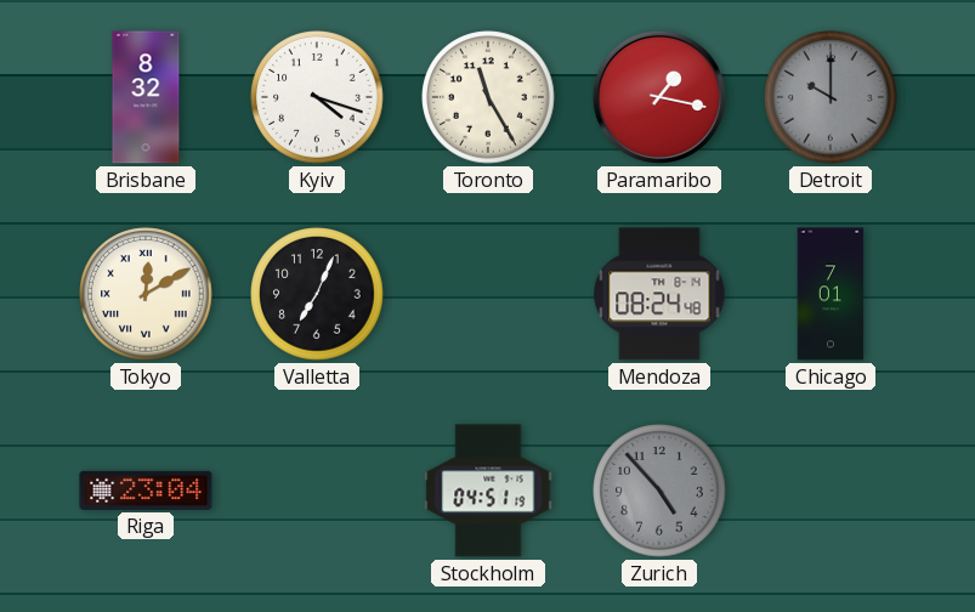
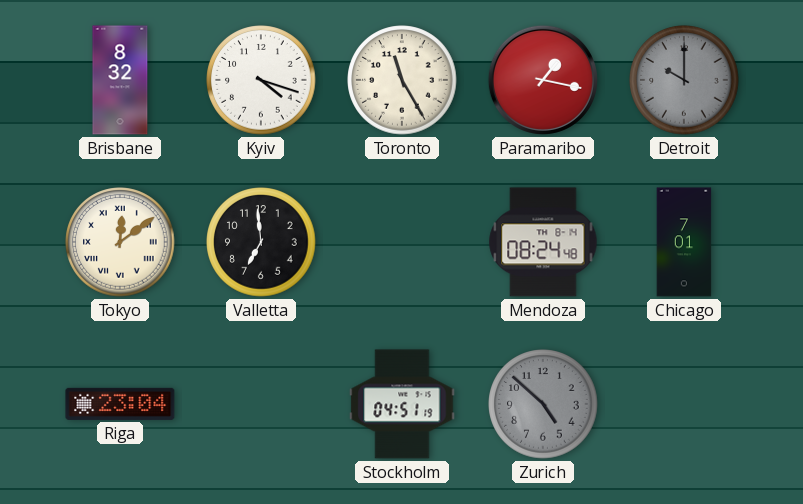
Tokyo: 12:10 -> 12:09
Valletta: 7:04 -> 6:59
Zurich: 4:53 -> 4:52
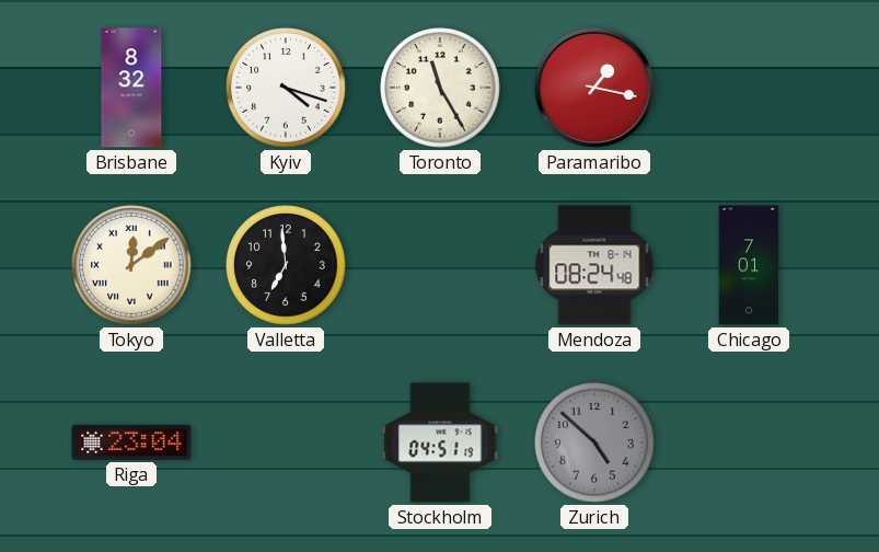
Detroit: 10:00 -> none
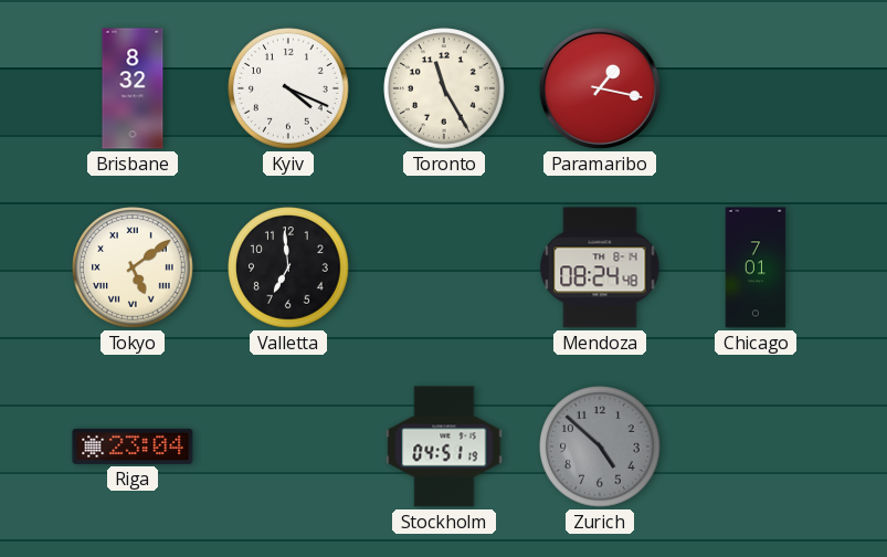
Kyiv: 4:18 -> 4:19
Tokyo: 12:09 -> 5:09
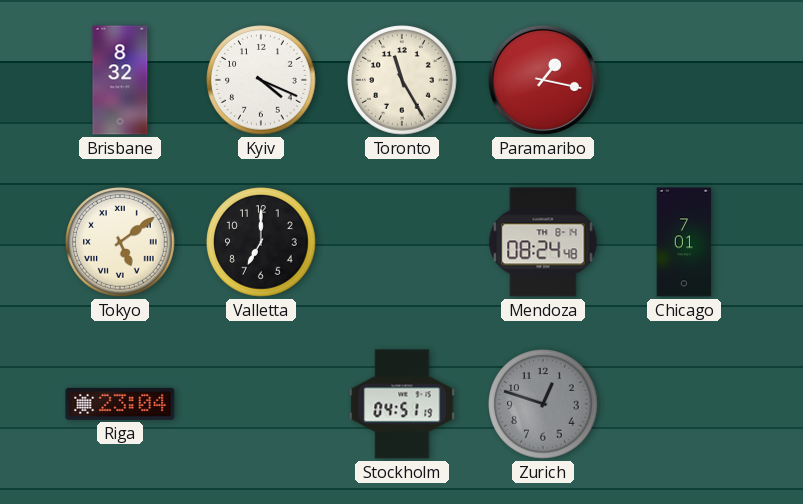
Valletta: 6:59 -> 7:00
Zurich: 4:52 -> 12:48
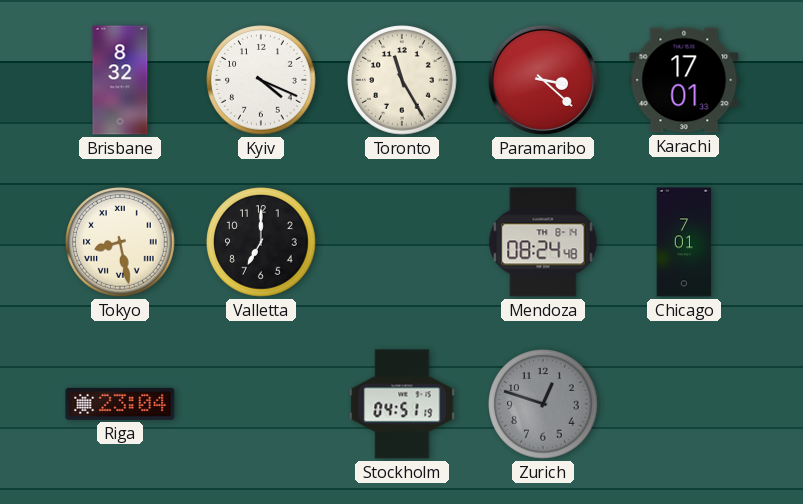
Paramaribo: 1:17 -> 3:22
Karachi: none -> 17:01
Tokyo: 5:09 -> 8:28
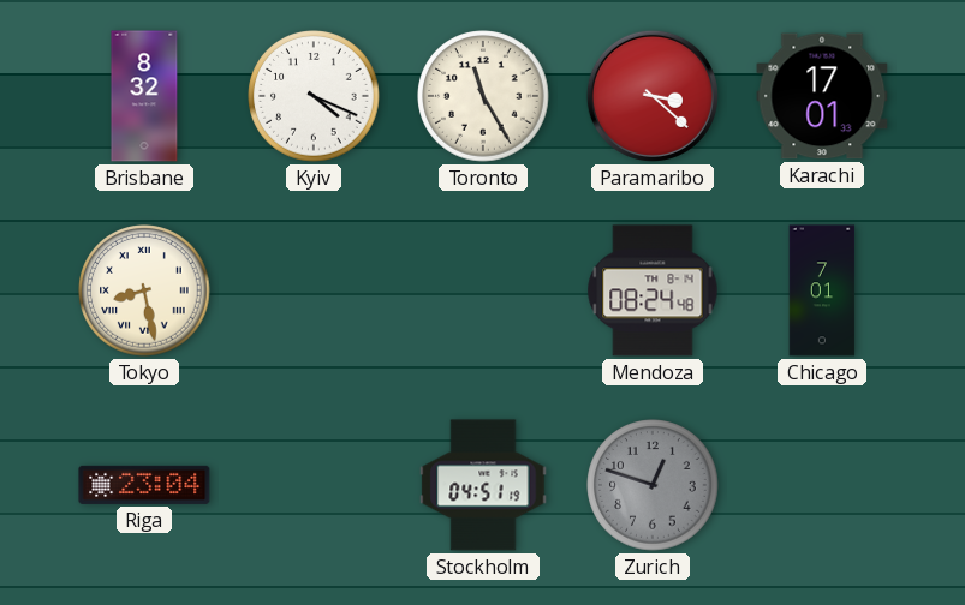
Valletta: 7:00 -> none
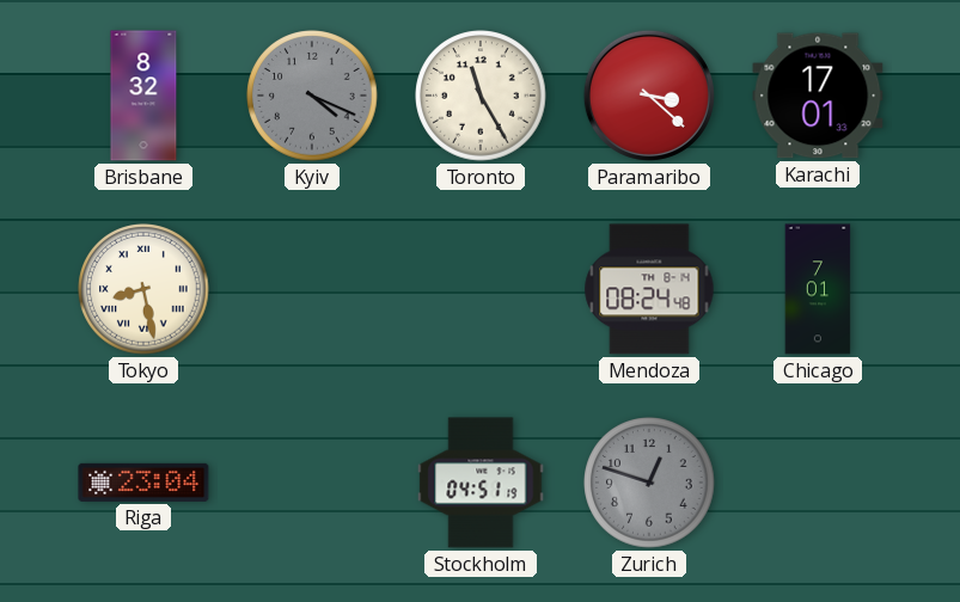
Kyiv dial: white -> grey
